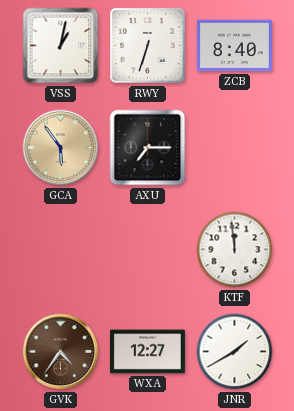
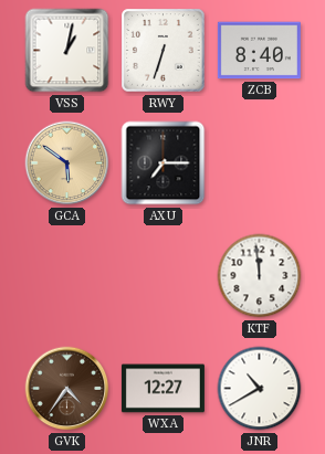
GCA: 5:54 -> 5:51
JNR: 1:40 -> 10:40
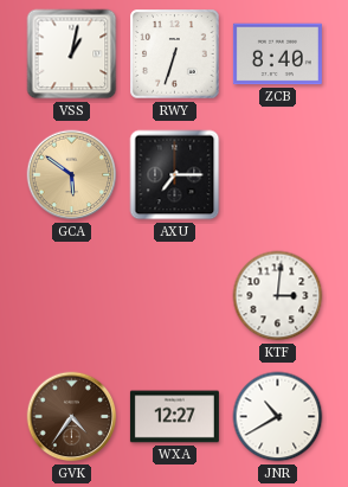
KTF: 11:59 -> 3:01
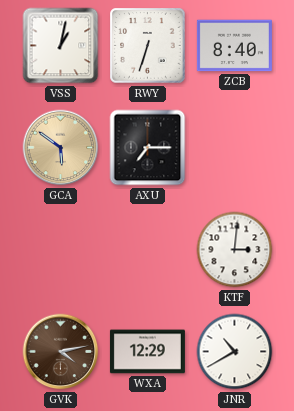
GVK: 4:36 -> 4:13
WXA: 12:27 -> 12:29
